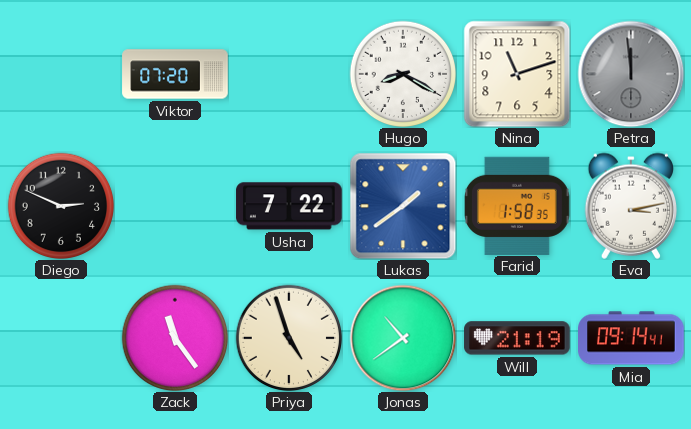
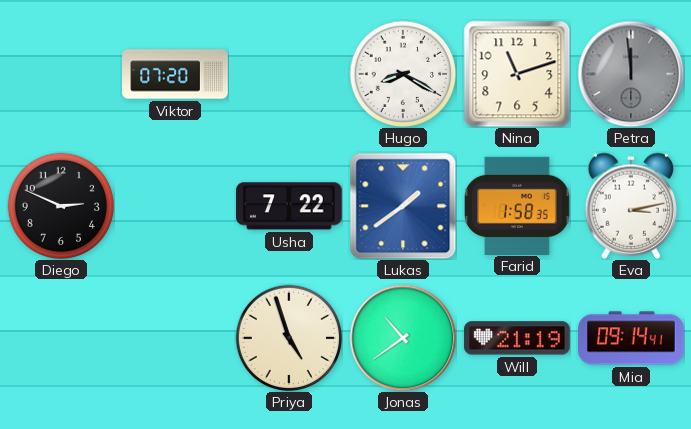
Zack: 11:24 -> none
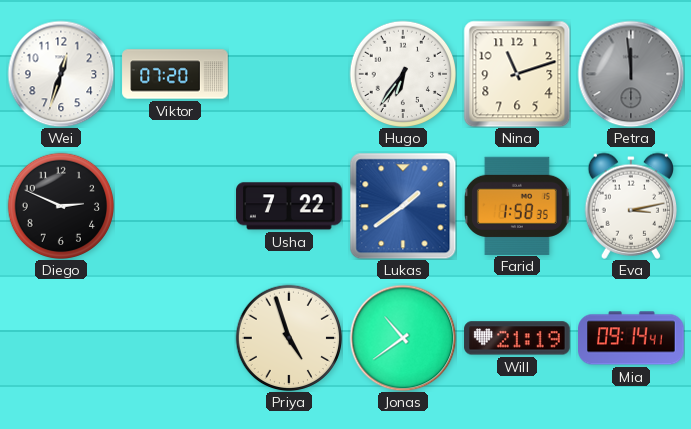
Wei: none -> 12:33
Hugo: 8:20 -> 6:36
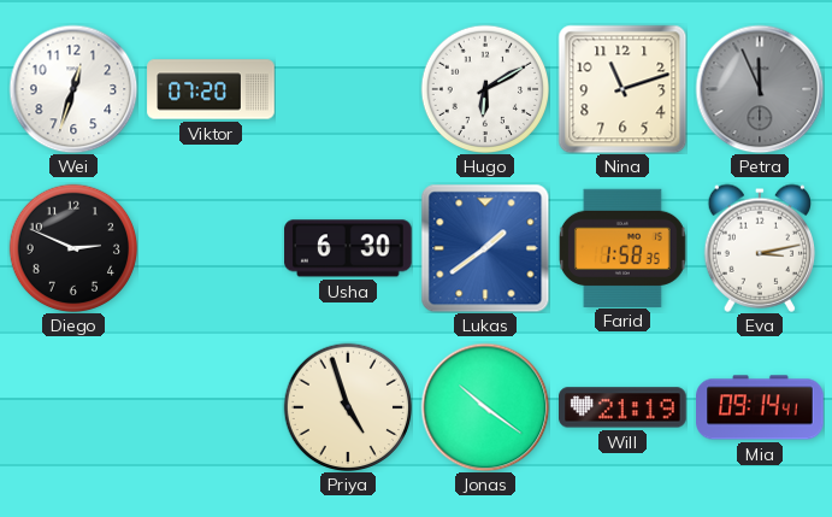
Hugo: 6:36 -> 6:10
Petra: 11:59 -> 11:56
Usha: 7:22 -> 6:30
Jonas: 10:39 -> 10:21
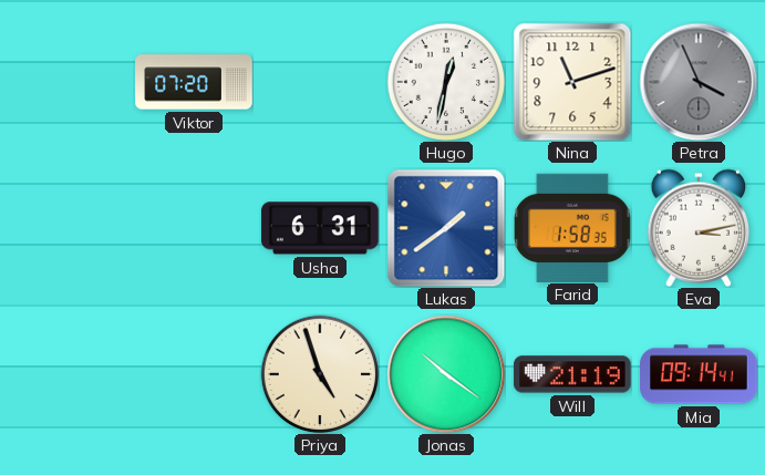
Wei: 12:33 -> none
Hugo: 6:10 -> 12:32
Petra: 11:56 -> 3:56
Diego: 2:49 -> none
Usha: 6:30 -> 6:31
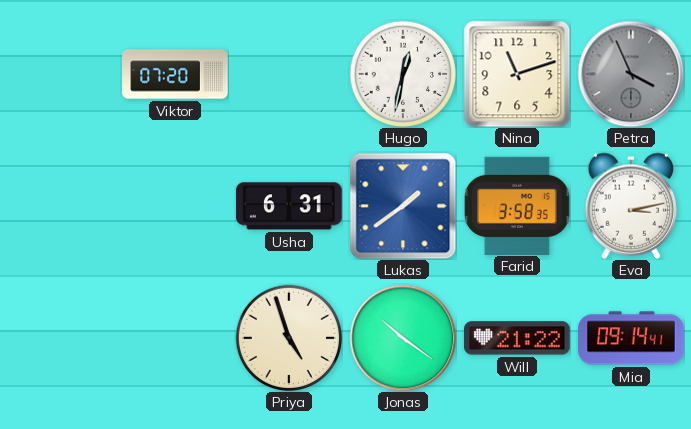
Farid: 1:58 -> 3:58
Will: 21:19 -> 21:22
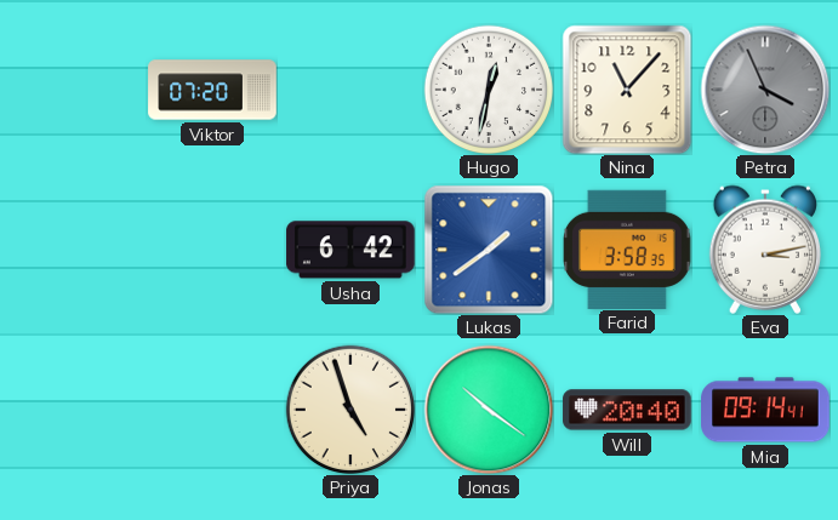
Nina: 11:12 -> 11:07
Usha: 6:31 -> 6:42
Will: 21:22 -> 20:40
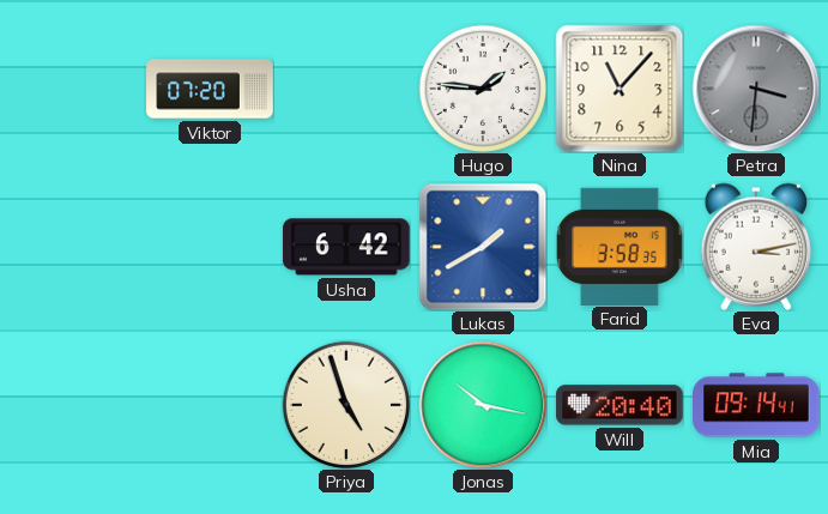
Hugo: 12:32 -> 1:46
Petra: 3:56 -> 3:31
Lukas: 1:39 -> 1:40
Jonas: 10:21 -> 10:17
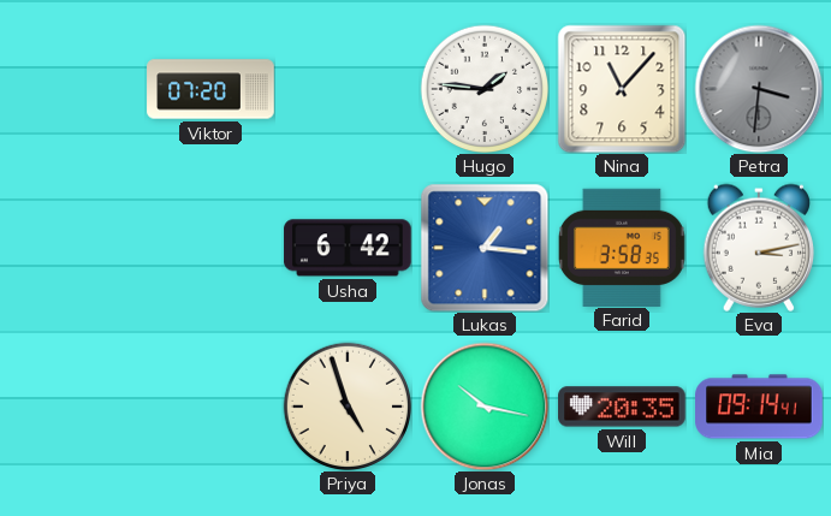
Lukas: 1:40 -> 1:16
Will: 20:40 -> 20:35
